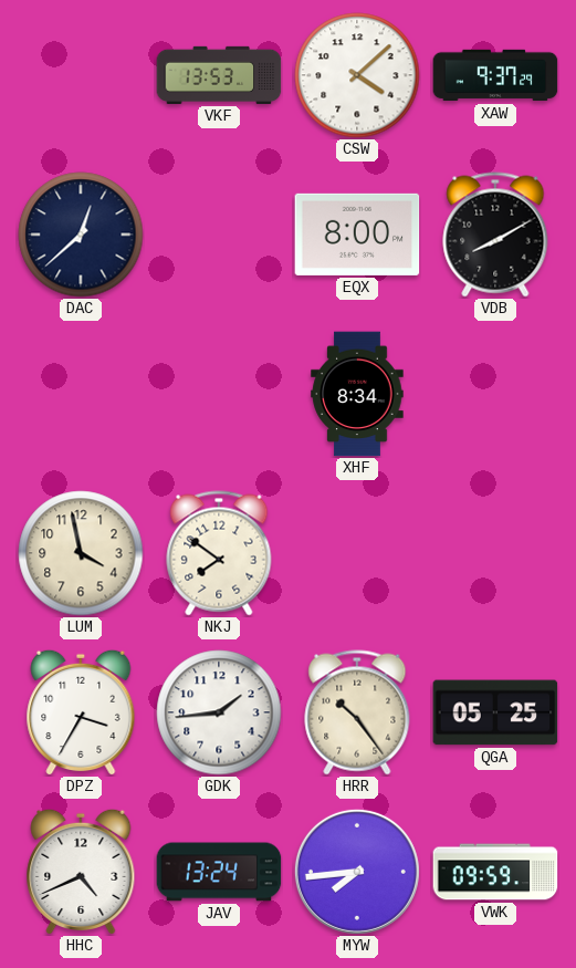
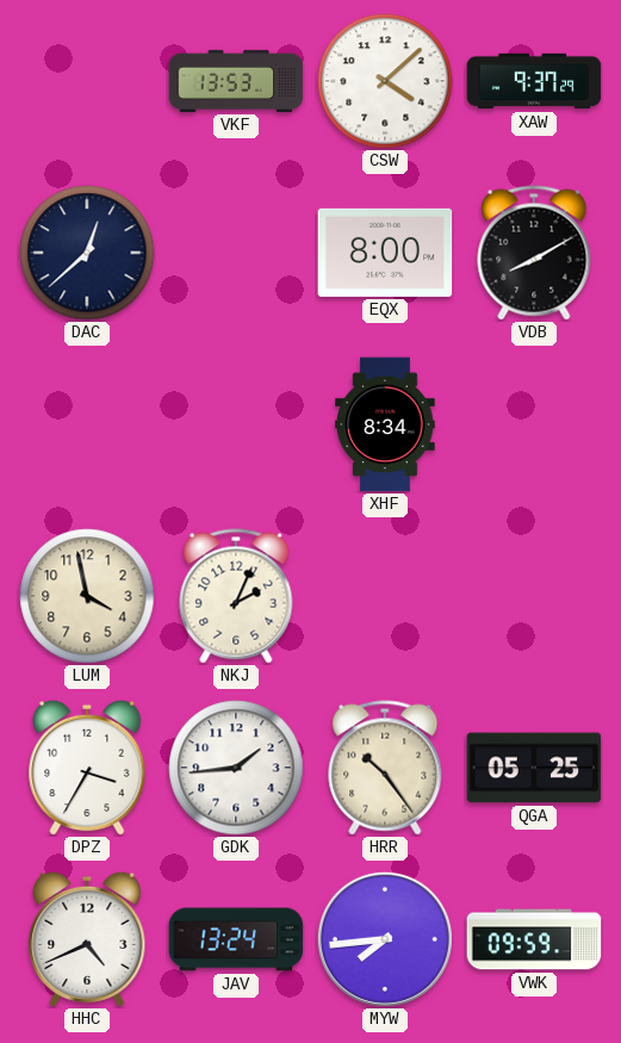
NKJ: 7:51 -> 2:04
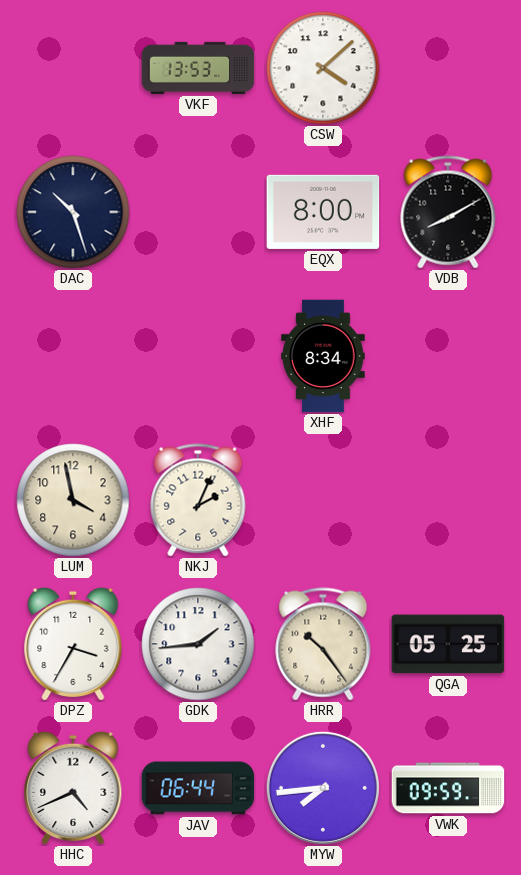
XAW: 9:37 -> none
DAC: 12:38 -> 10:27
JAV: 13:24 -> 06:44
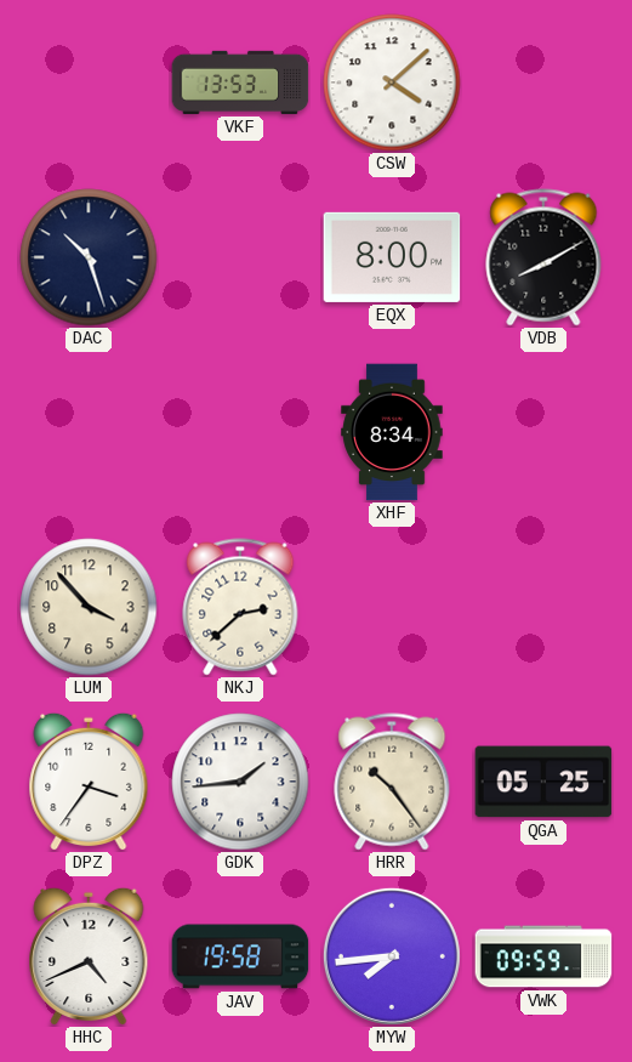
LUM: 3:58 -> 3:53
NKJ: 2:04 -> 2:38
DPZ: 3:35 -> 3:36
JAV: 06:44 -> 19:58
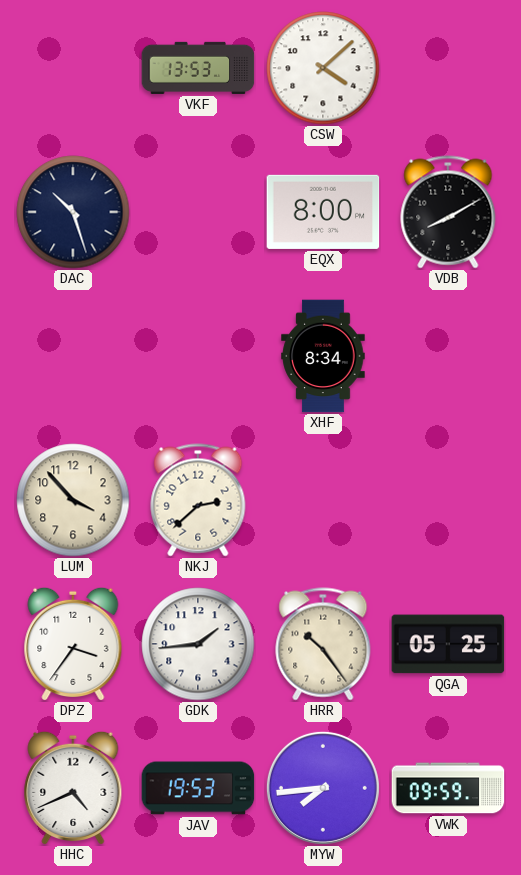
JAV: 19:58 -> 19:53
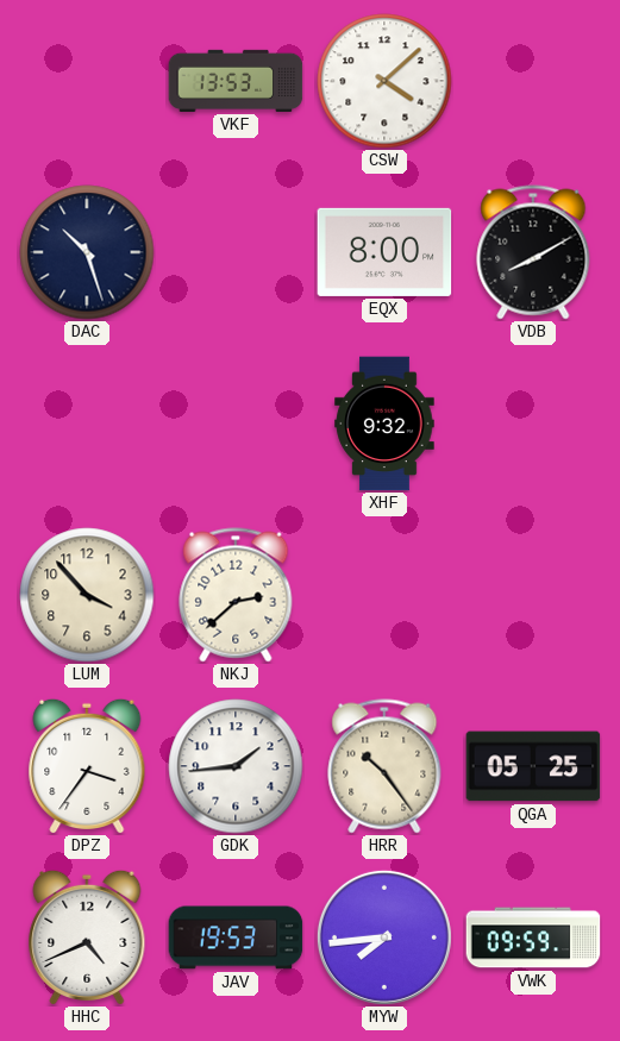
XHF: 8:34 -> 9:32
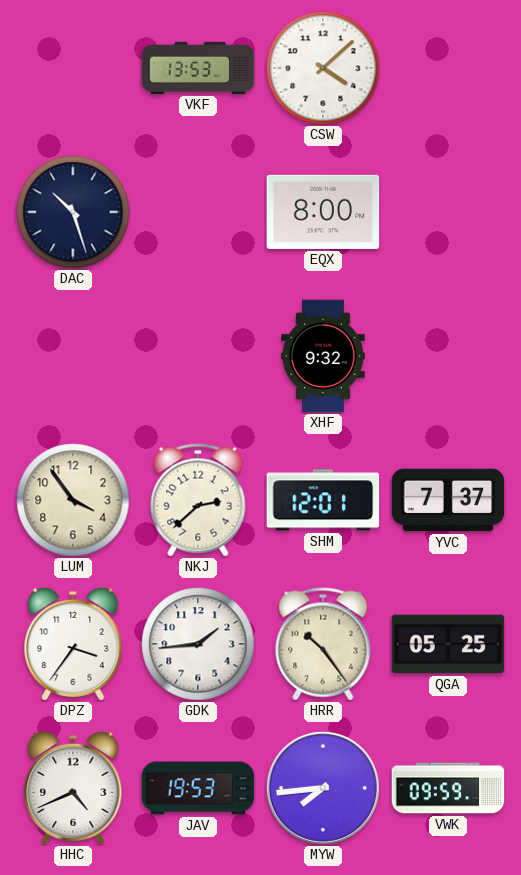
VDB: 8:10 -> none
LUM: 3:53 -> 3:54
SHM: none -> 12:01
YVC: none -> 7:37
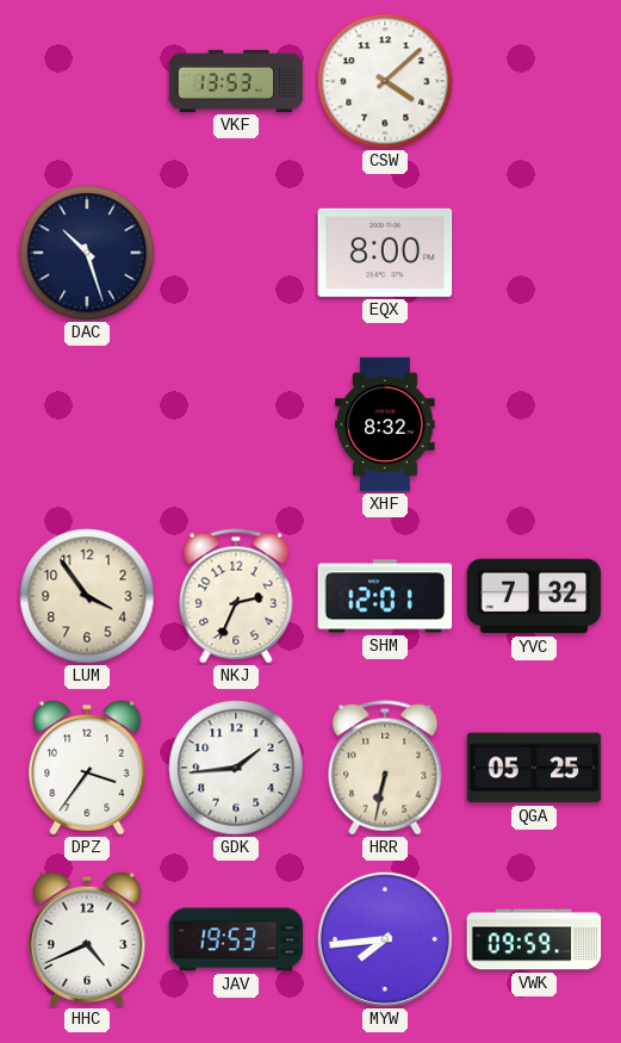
XHF: 9:32 -> 8:32
NKJ: 2:38 -> 2:34
YVC: 7:37 -> 7:32
HRR: 10:24 -> 6:32
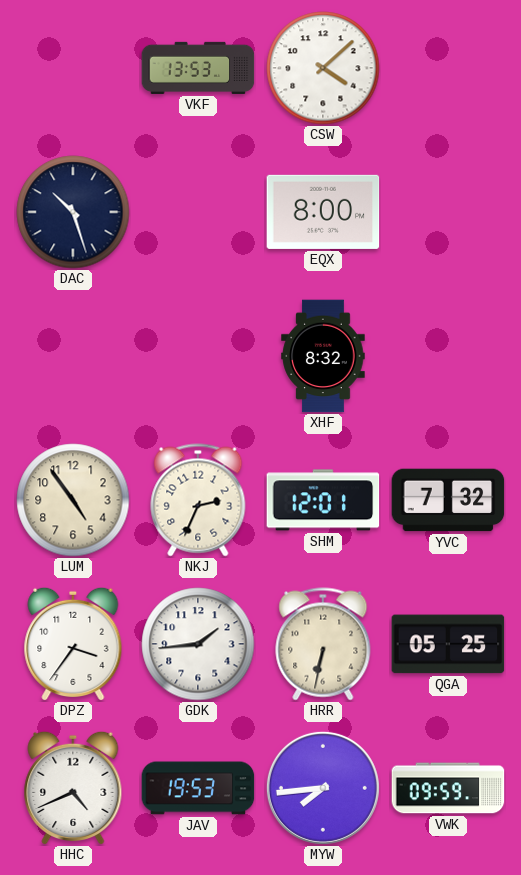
LUM: 3:54 -> 4:54
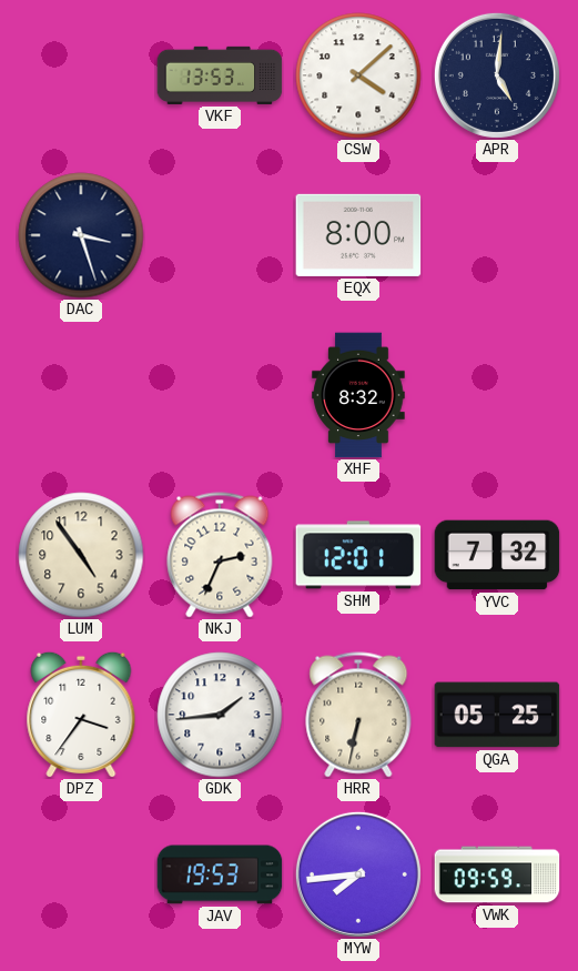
APR: none -> 5:01
DAC: 10:27 -> 3:27
HHC: 4:41 -> none
